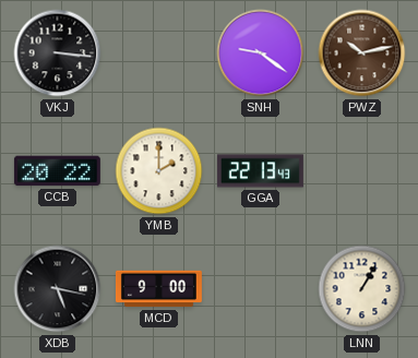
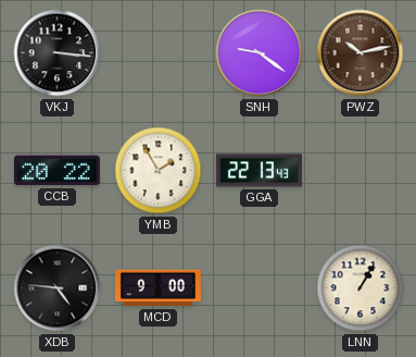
YMB: 2:00 -> 1:55
XDB: 5:17 -> 4:46
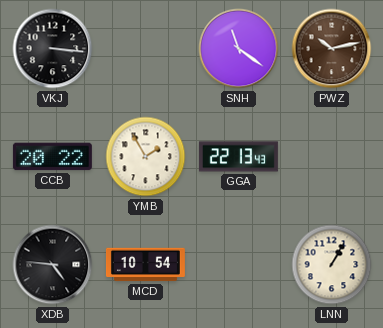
SNH: 9:21 -> 11:21
MCD: 9:00 -> 10:54
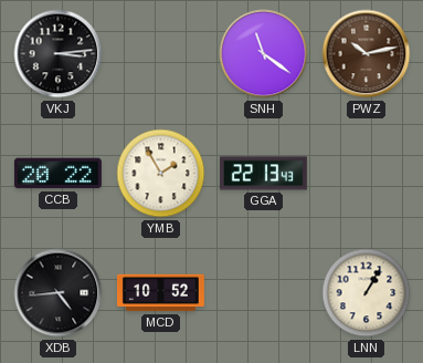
VKJ: 3:16 -> 3:14
XDB: 4:46 -> 4:44
MCD: 10:54 -> 10:52
